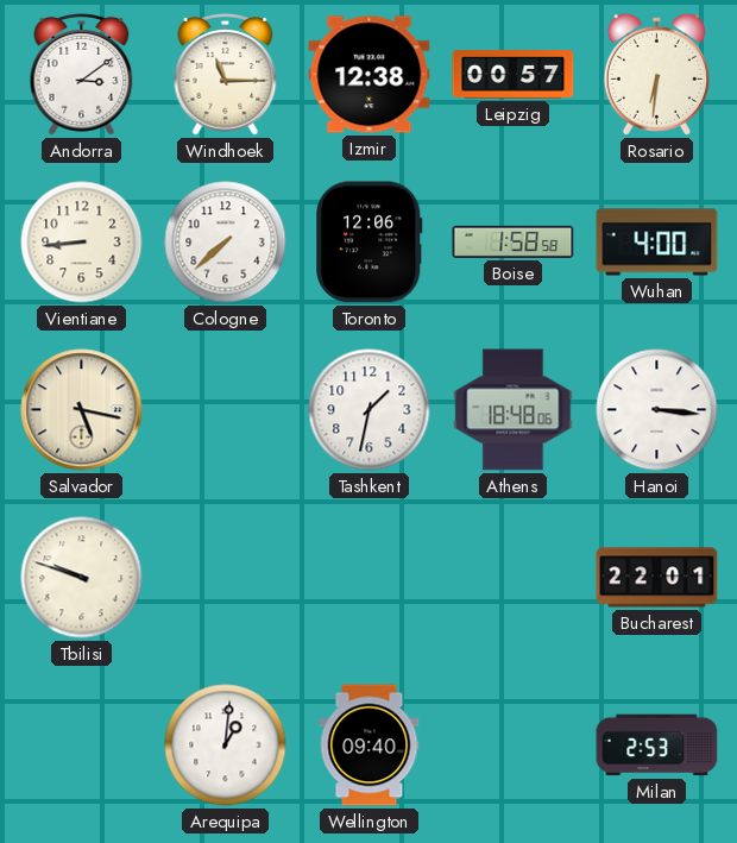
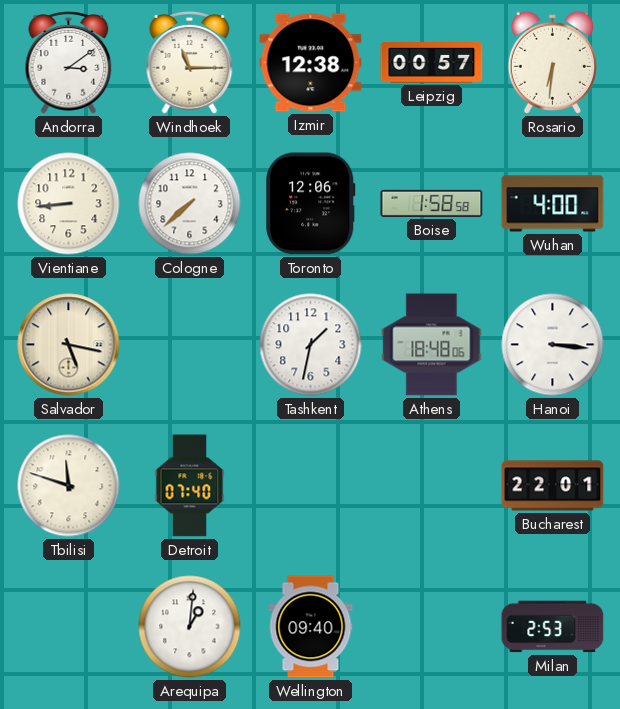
Tbilisi: 9:48 -> 11:48
Detroit: none -> 07:40
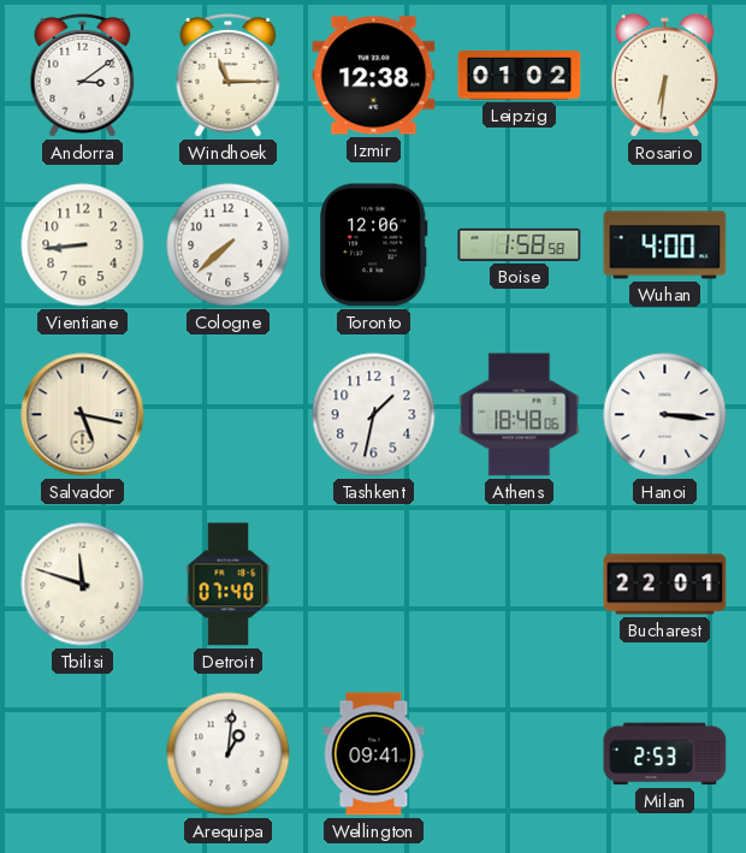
Leipzig: 00:57 -> 01:02
Wellington: 09:40 -> 09:41
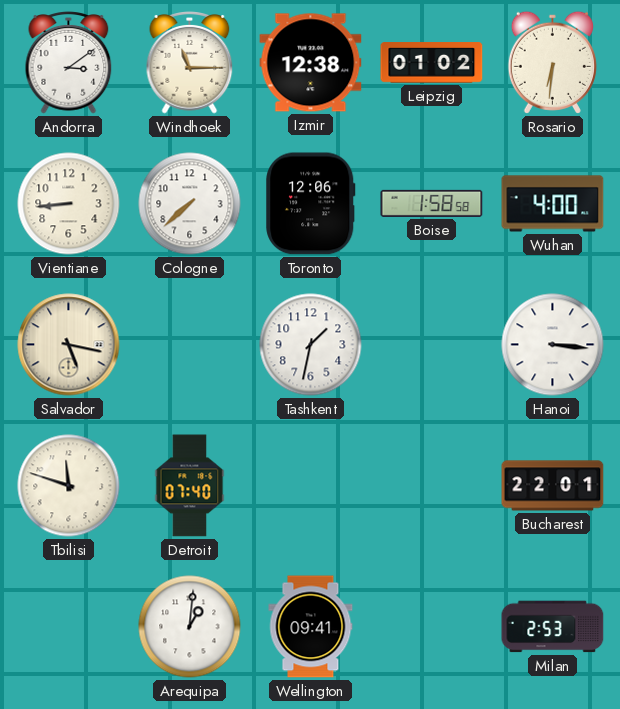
Athens: 18:48 -> none
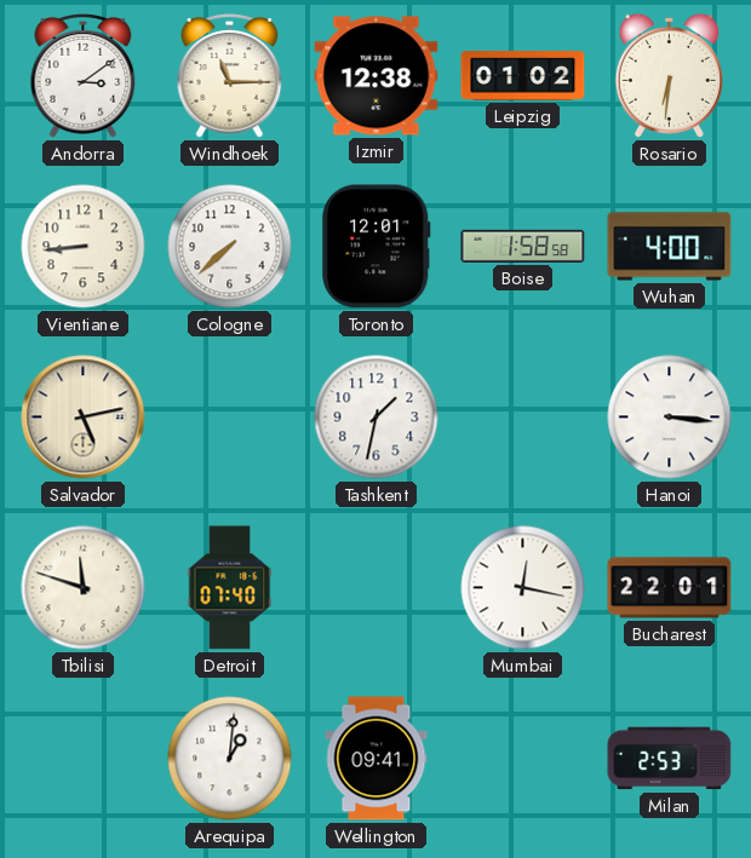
Toronto: 12:06 -> 12:01
Salvador: 5:17 -> 5:13
Mumbai: none -> 12:17
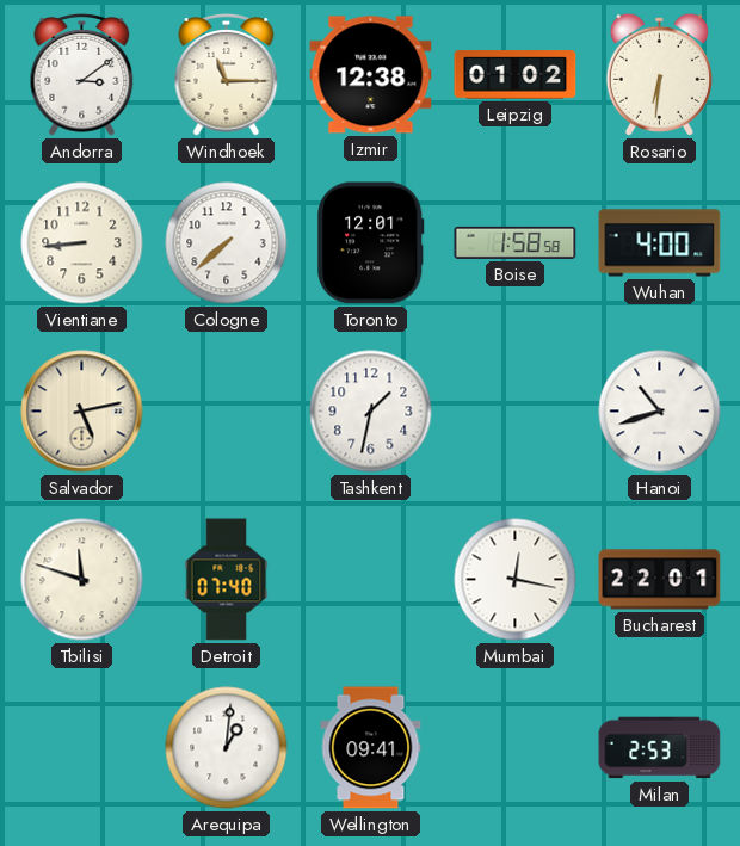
Hanoi: 3:16 -> 10:42
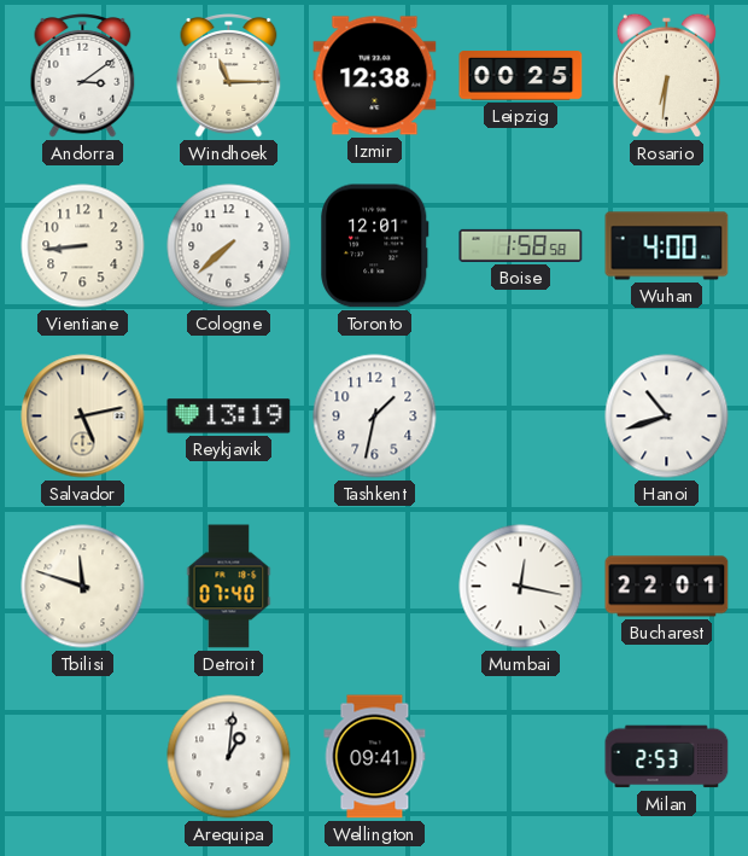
Leipzig: 01:02 -> 00:25
Reykjavik: none -> 13:19
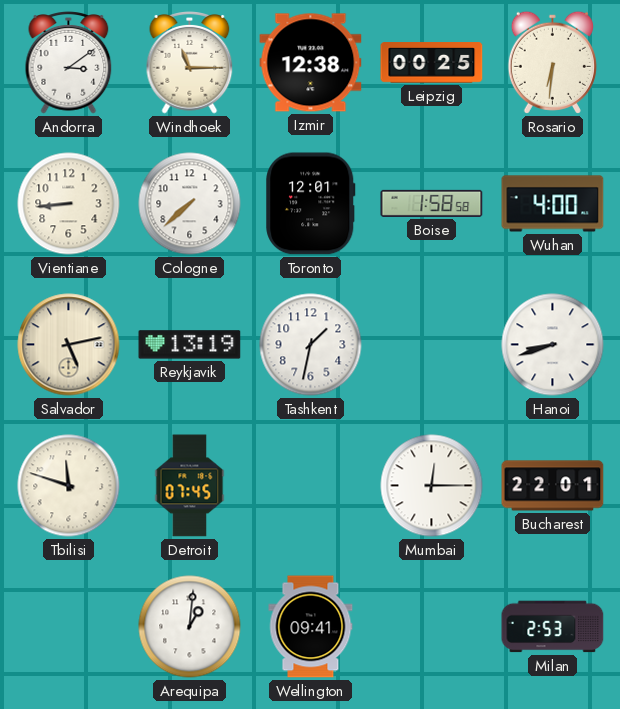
Hanoi: 10:42 -> 8:42
Detroit: 07:40 -> 07:45
Mumbai: 12:17 -> 12:15
